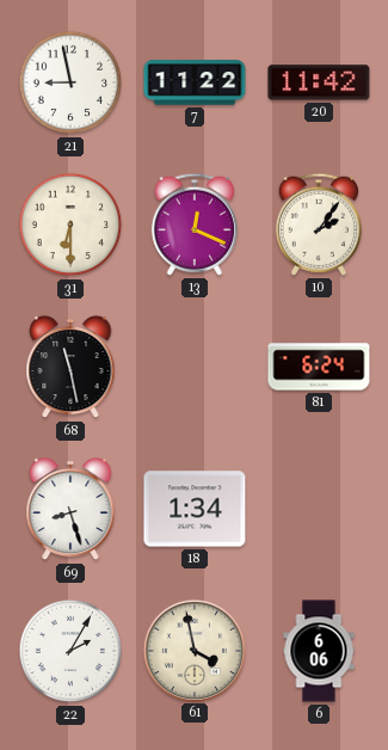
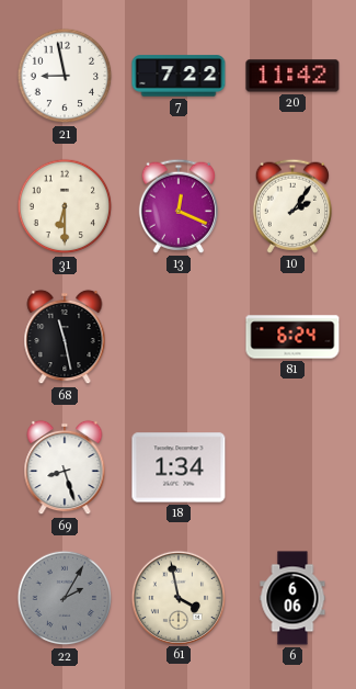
7: 11:22 -> 7:22
22 dial: white -> grey
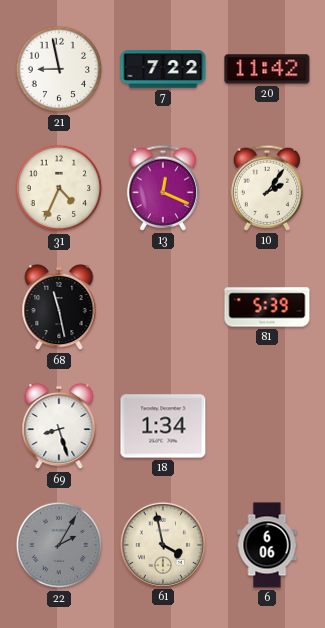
31: 6:30 -> 4:34
81: 6:24 -> 5:39
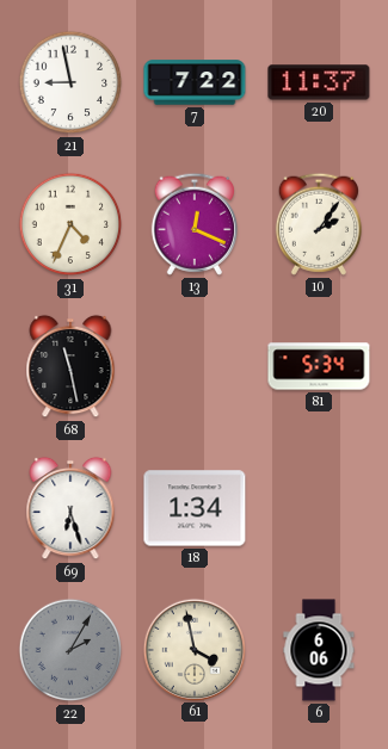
20: 11:42 -> 11:37
81: 5:39 -> 5:34
69: 8:27 -> 6:27
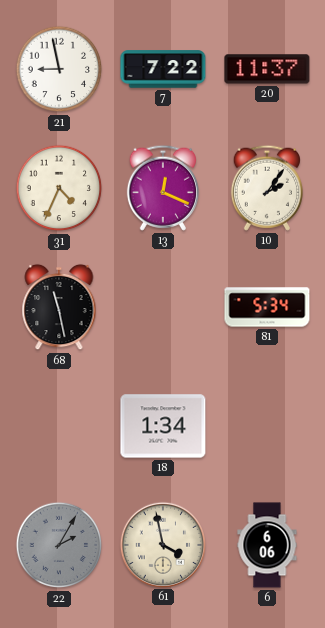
69: 6:27 -> none
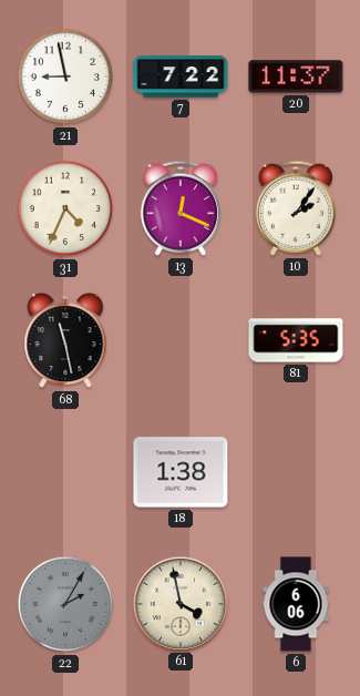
81: 5:34 -> 5:35
18: 1:34 -> 1:38
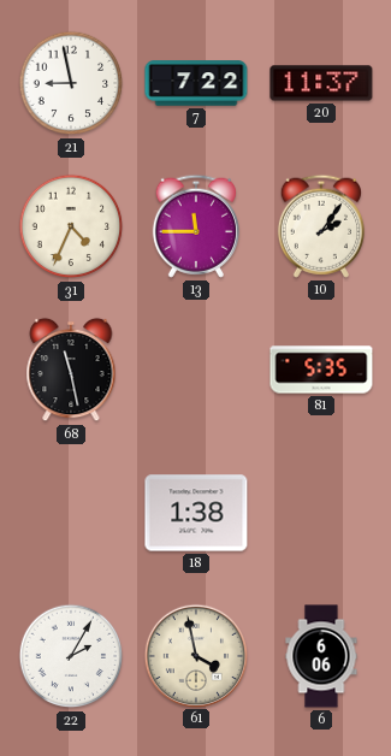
13: 12:19 -> 11:45
22 dial: grey -> white
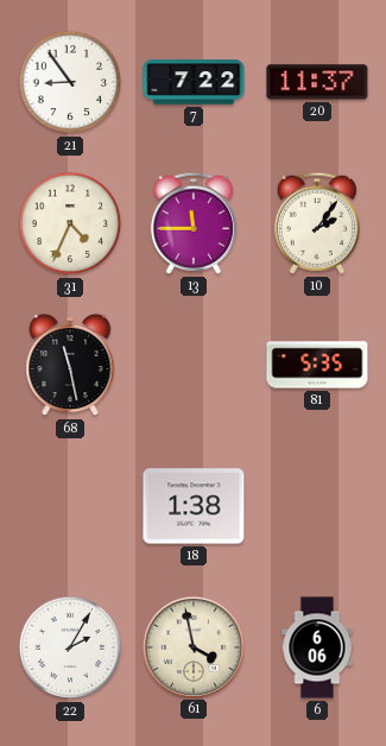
21: 8:58 -> 8:54
